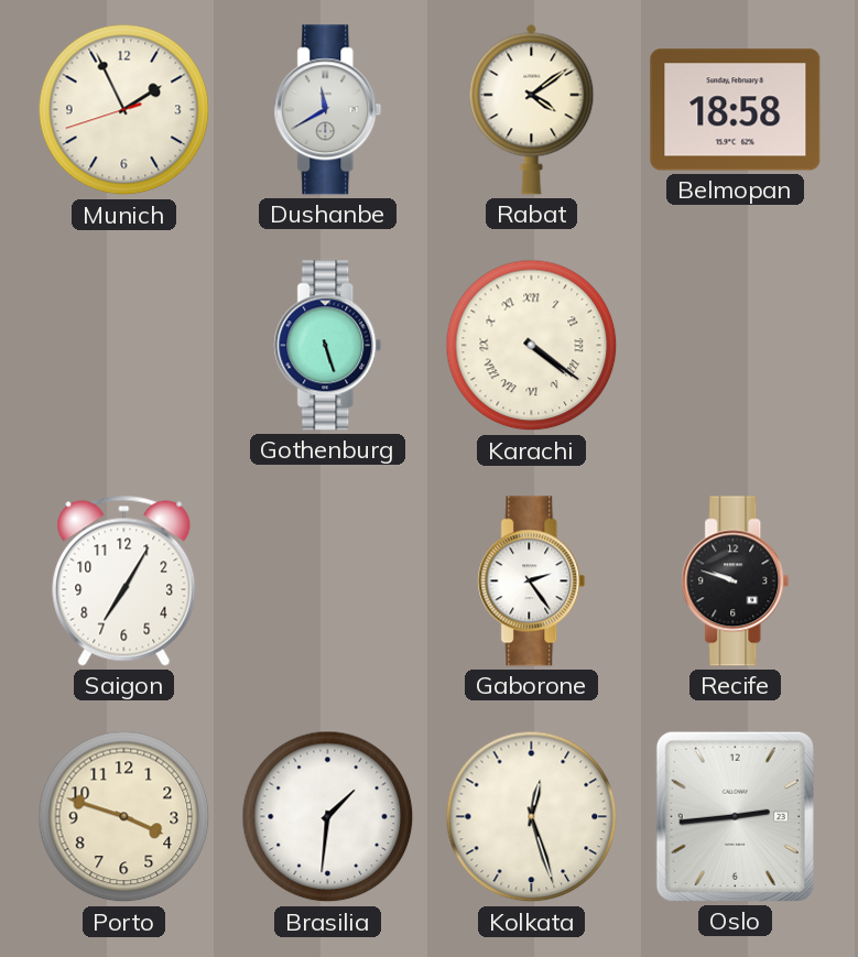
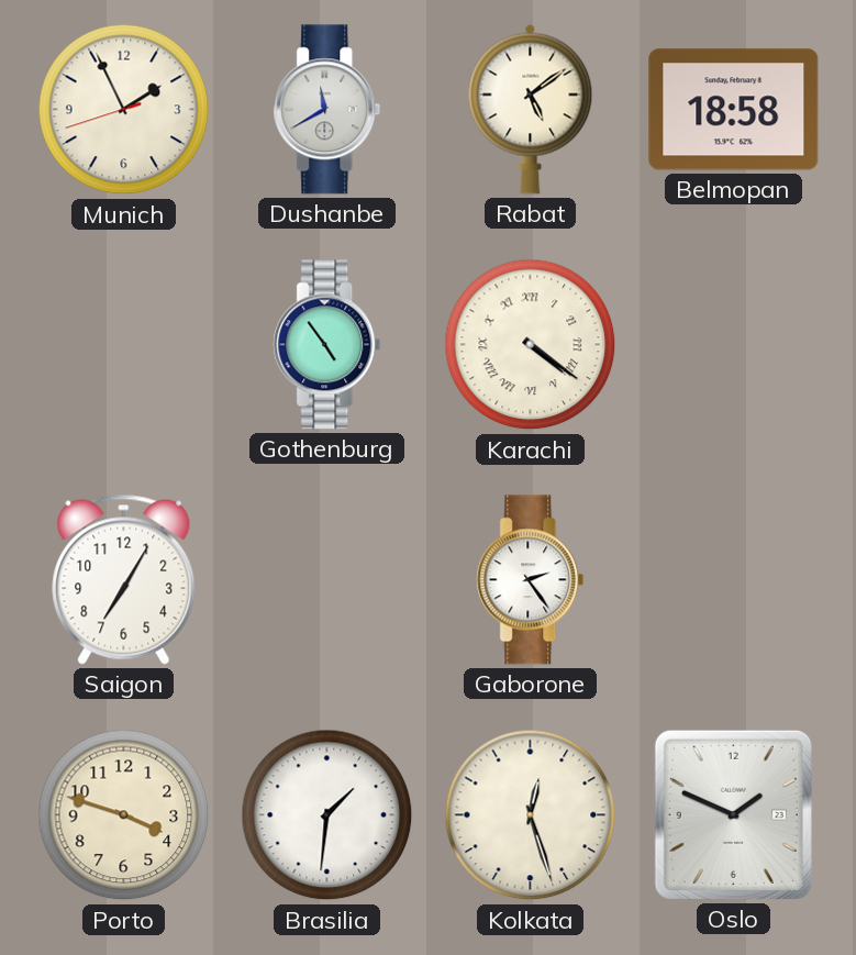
Rabat: 4:09 -> 5:09
Gothenburg: 5:27 -> 4:54
Recife: 9:48 -> none
Oslo: 2:44 -> 1:49
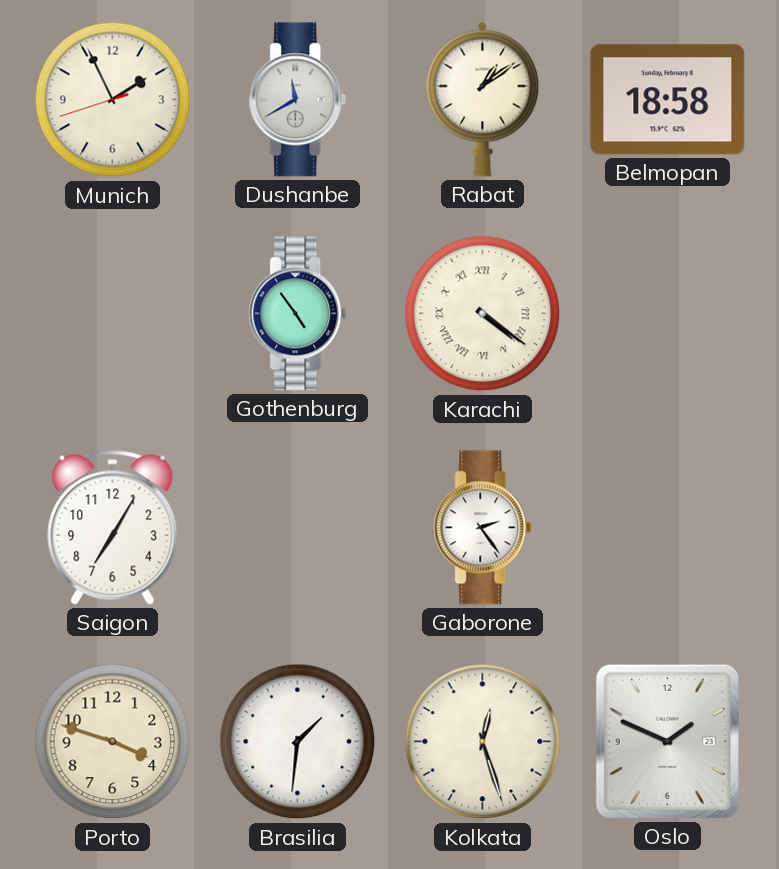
Rabat: 5:09 -> 1:09
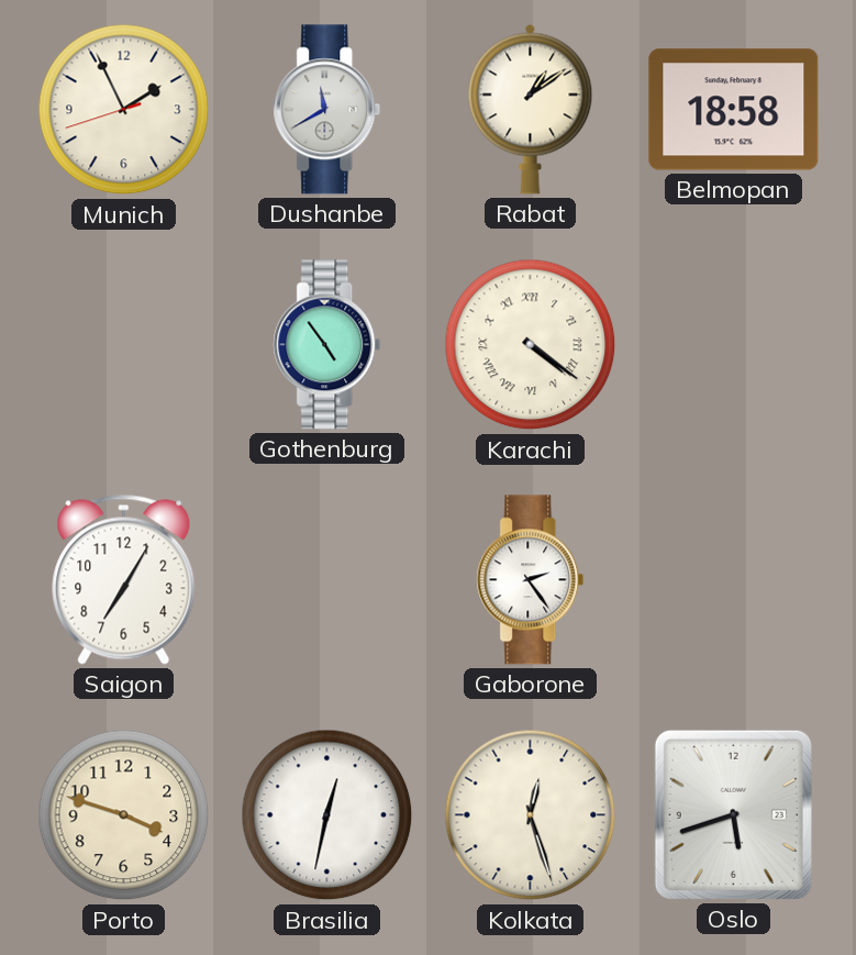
Brasilia: 1:31 -> 12:32
Oslo: 1:49 -> 5:42
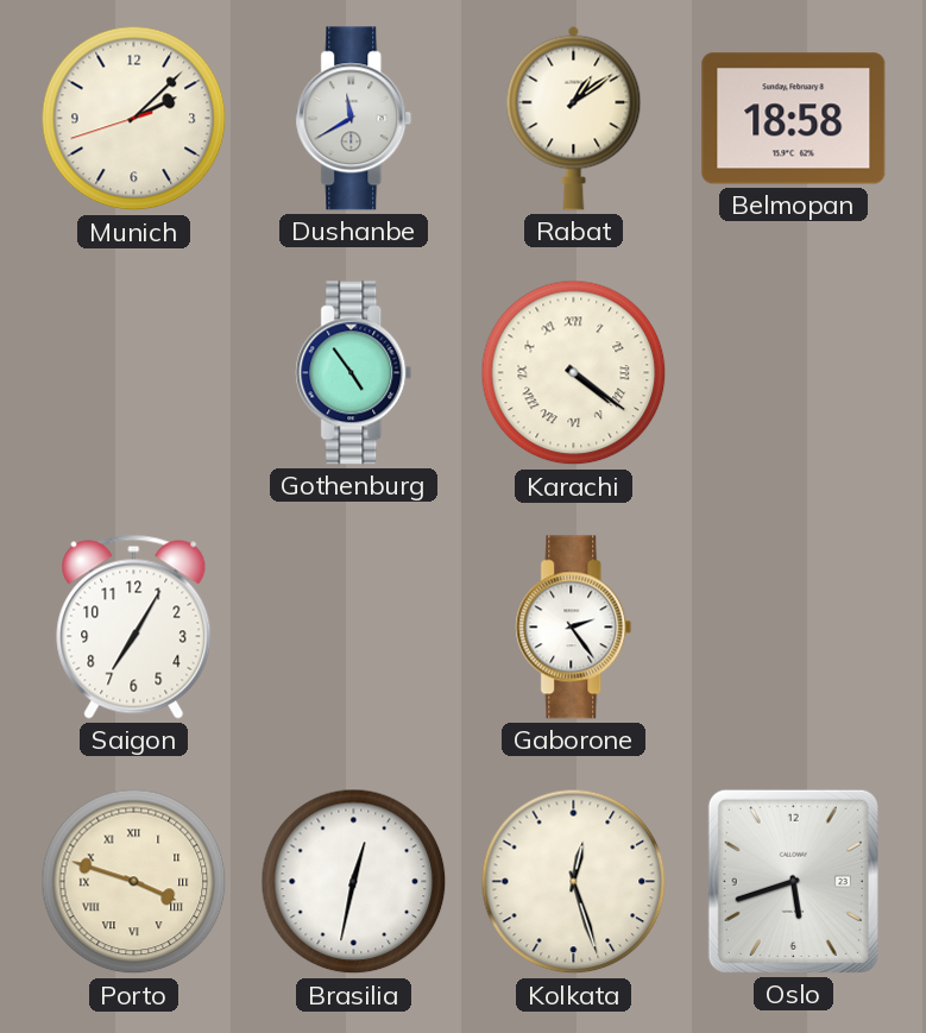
Munich: 1:55 -> 2:07
Porto numerals: Arabic -> Roman
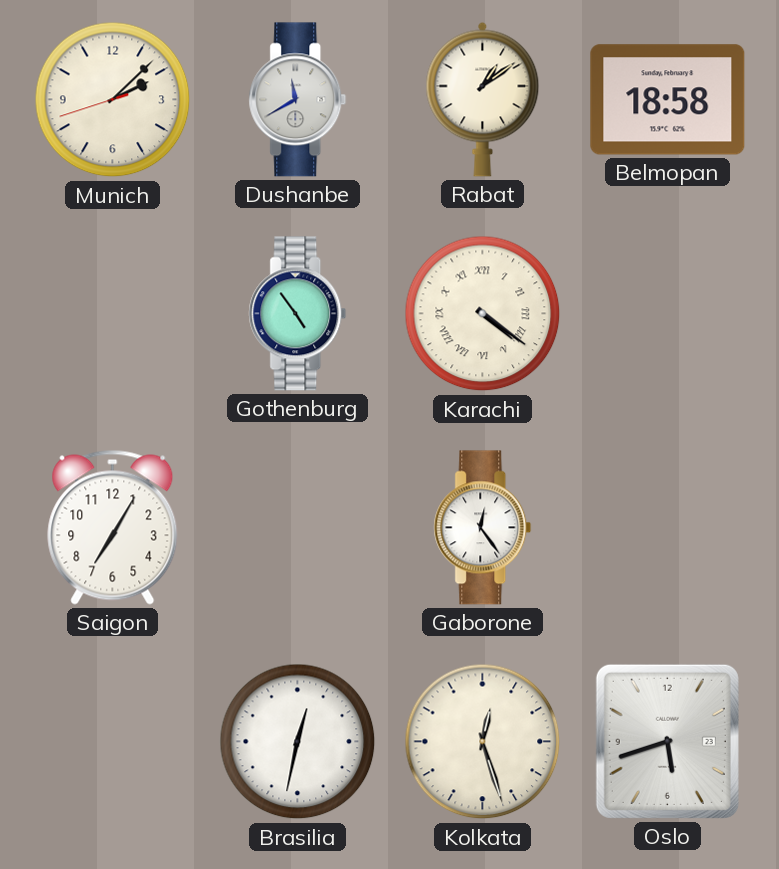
Gaborone: 2:24 -> 12:24
Porto: 3:48 -> none
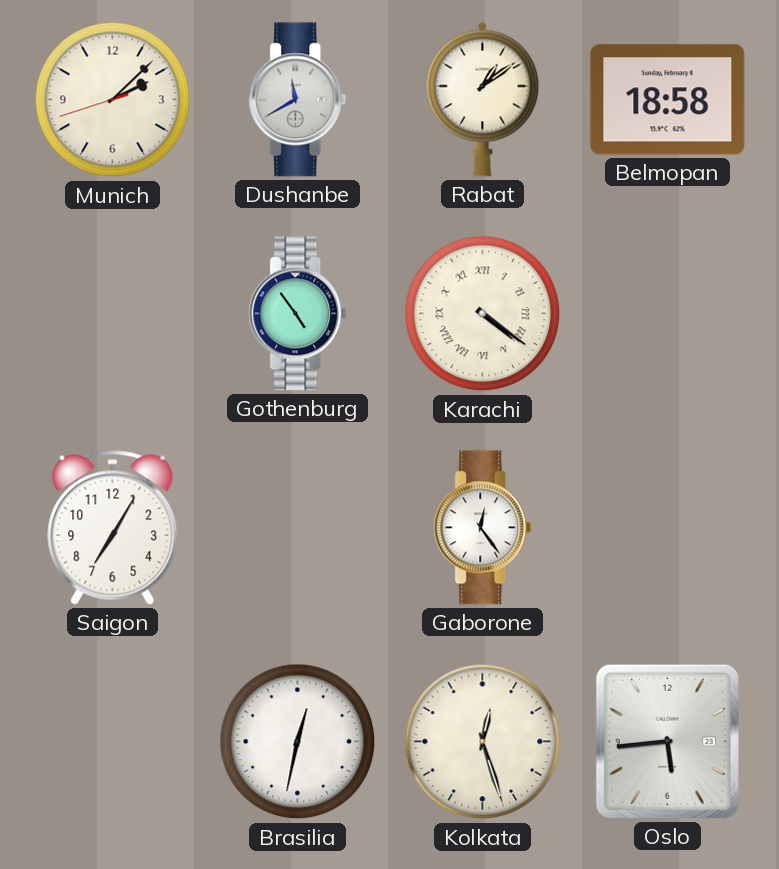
Oslo: 5:42 -> 5:44
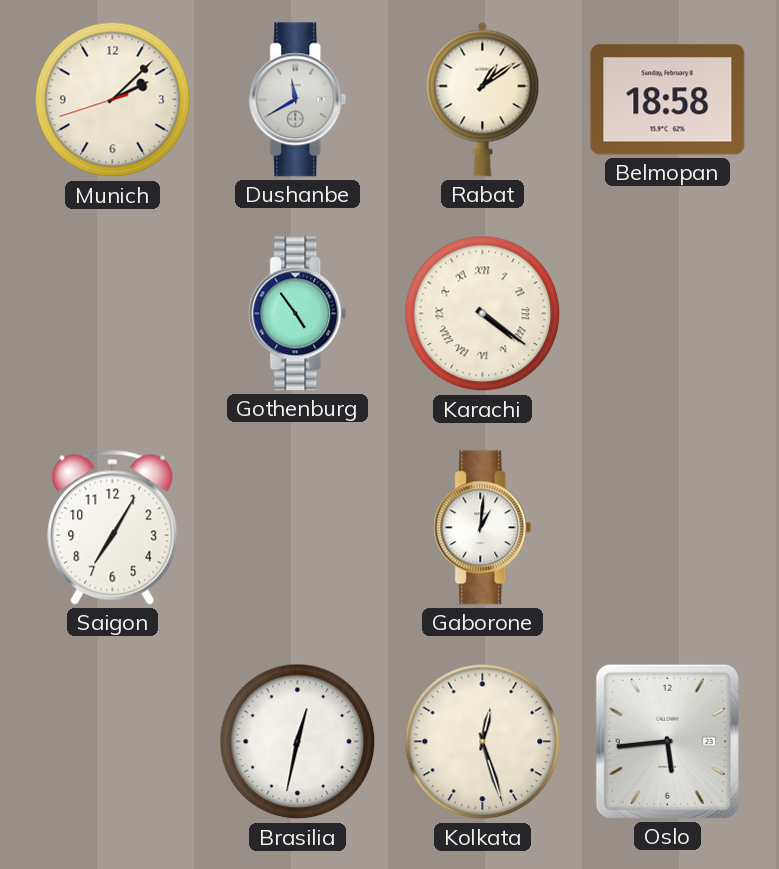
Gaborone: 12:24 -> 1:01
